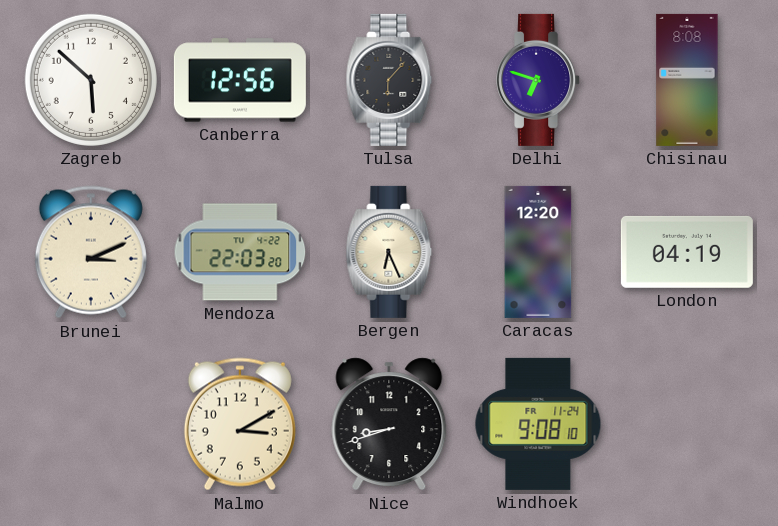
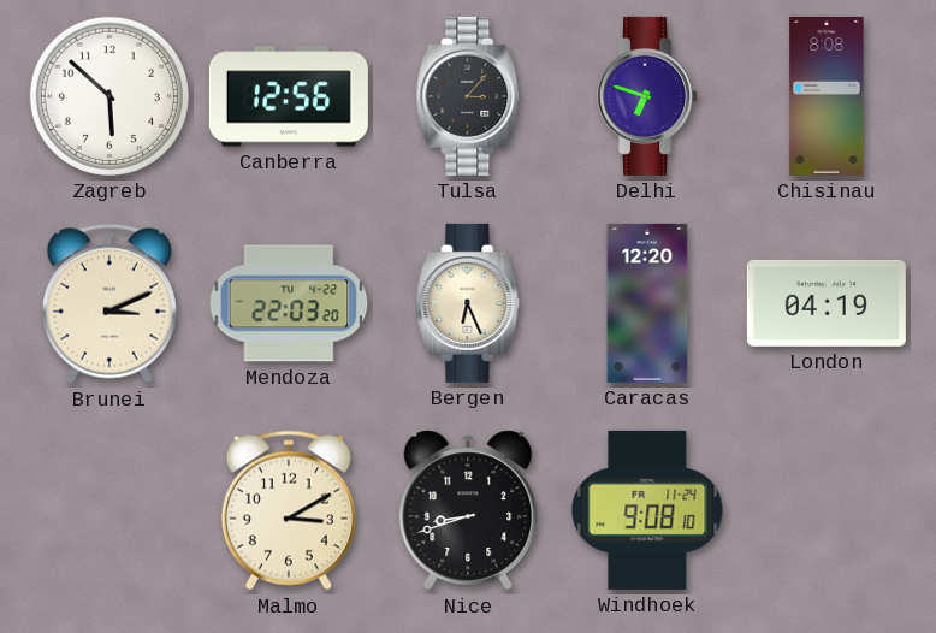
Tulsa: 6:07 -> 3:07
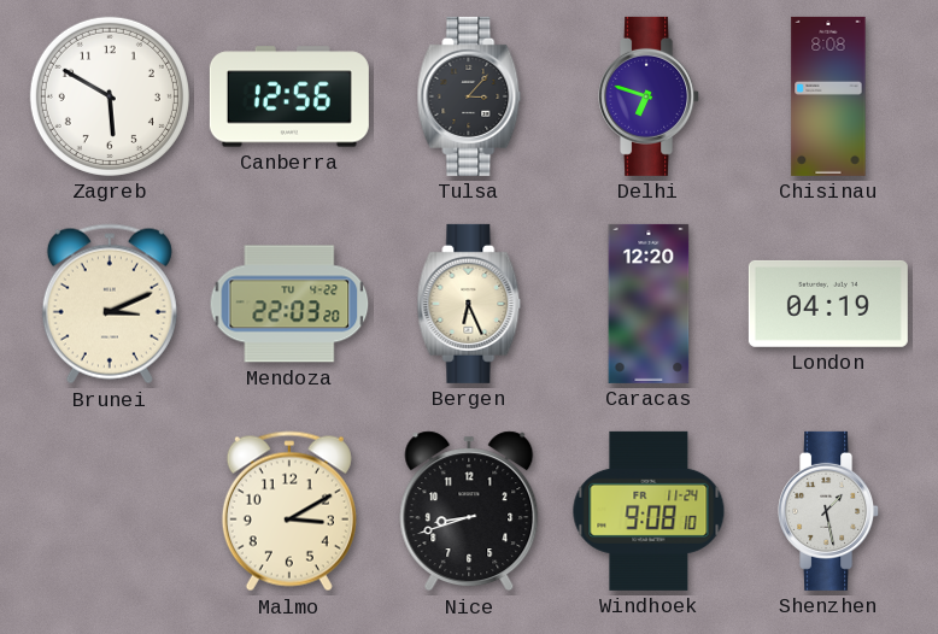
Zagreb: 5:52 -> 5:50
Shenzhen: none -> 1:28
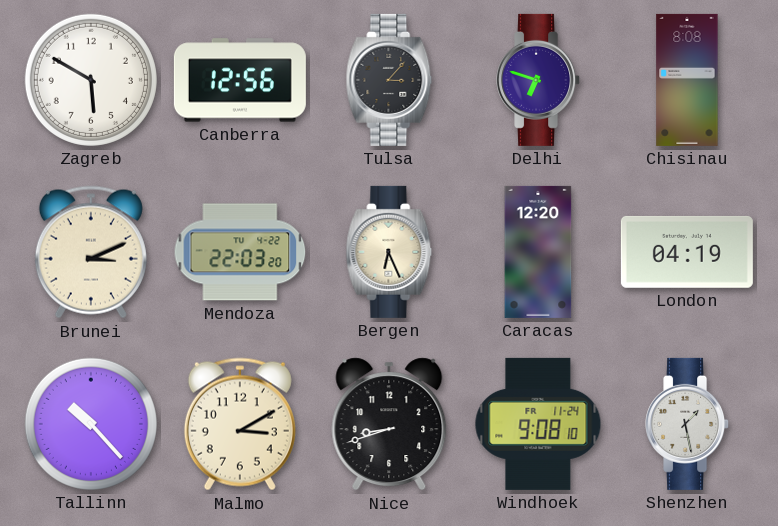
Tallinn: none -> 10:23
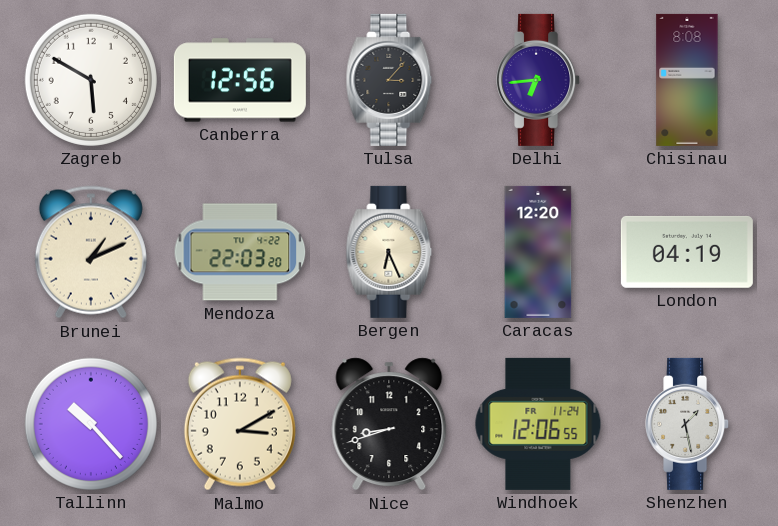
Delhi: 6:48 -> 6:44
Brunei: 3:11 -> 1:11
Windhoek: 9:08 -> 12:06
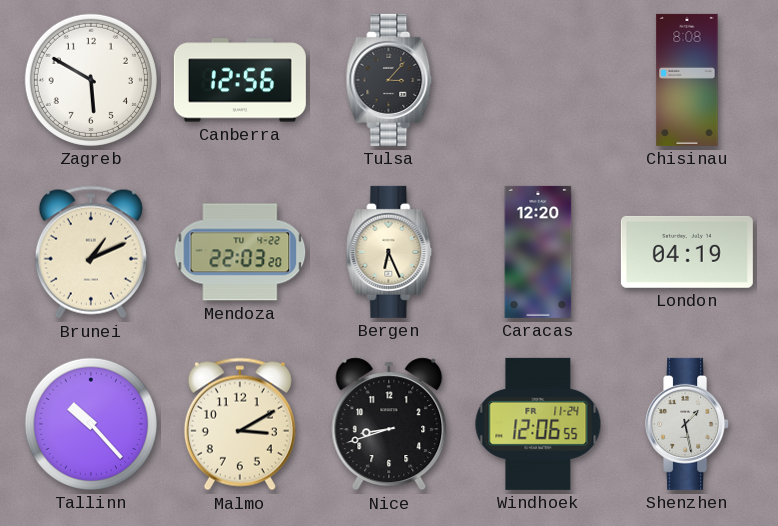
Delhi: 6:44 -> none
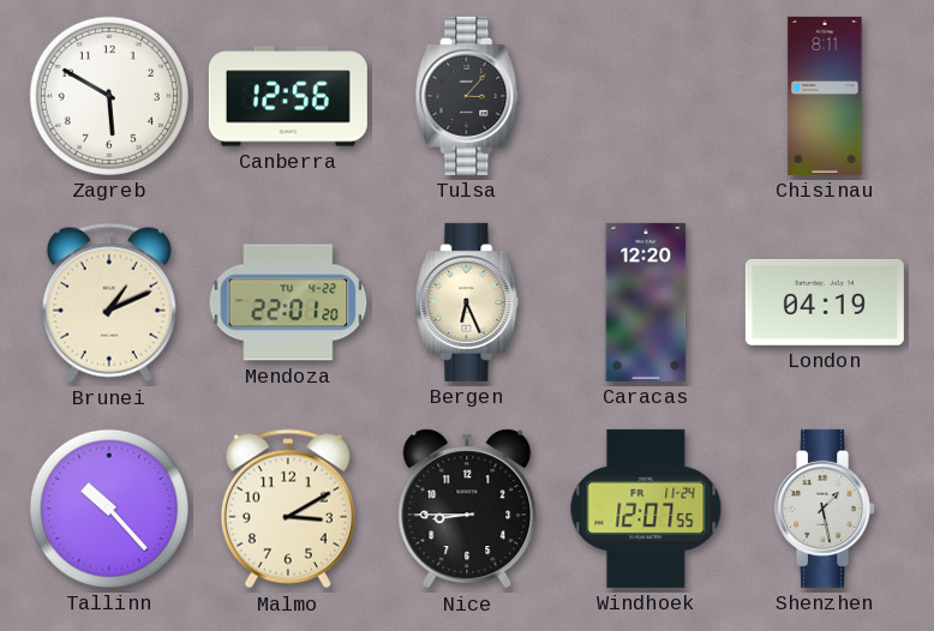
Chisinau: 8:08 -> 8:11
Mendoza: 22:03 -> 22:01
Nice: 8:42 -> 8:45
Windhoek: 12:06 -> 12:07
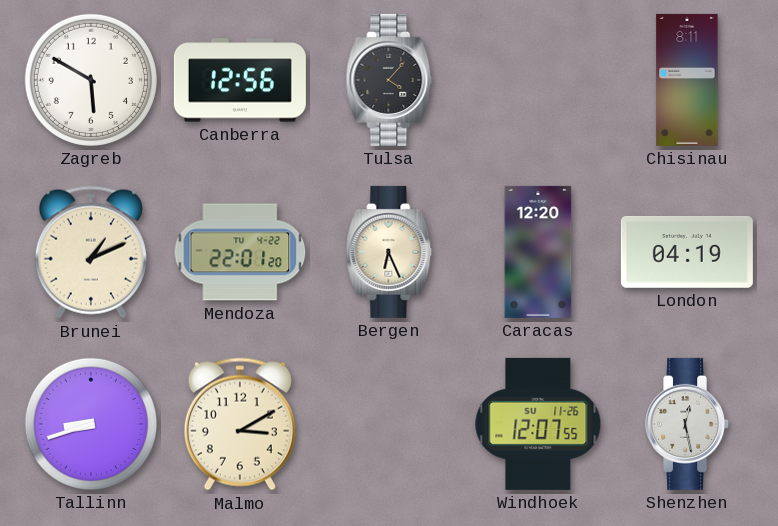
Tulsa: 3:07 -> 4:07
Tallinn: 10:23 -> 8:42
Nice: 8:45 -> none
Windhoek date: FR 11-24 -> SU 11-26
Shenzhen: 1:28 -> 12:28
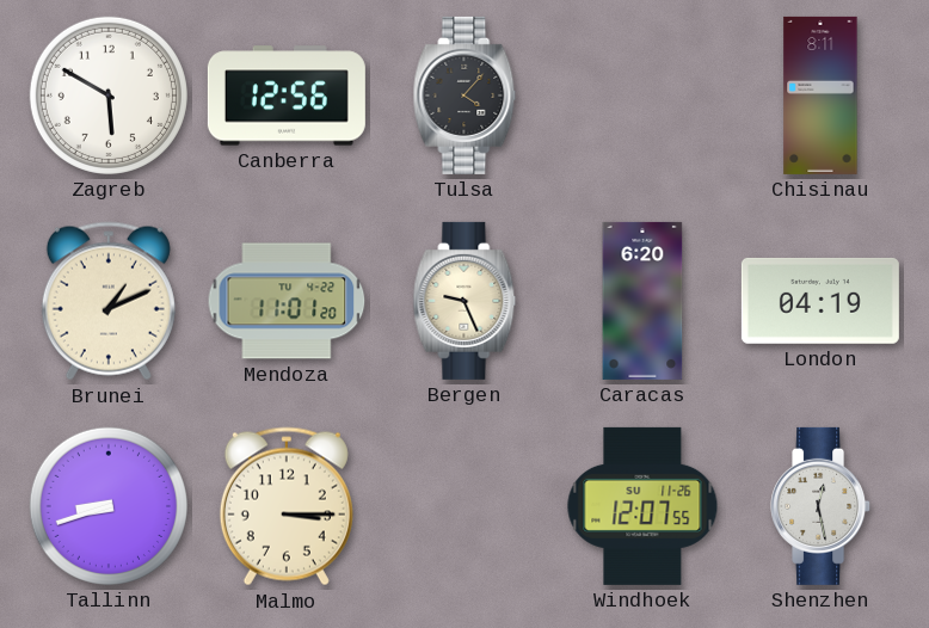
Mendoza: 22:01 -> 11:01
Bergen: 6:26 -> 9:26
Caracas: 12:20 -> 6:20
Malmo: 3:10 -> 3:15
